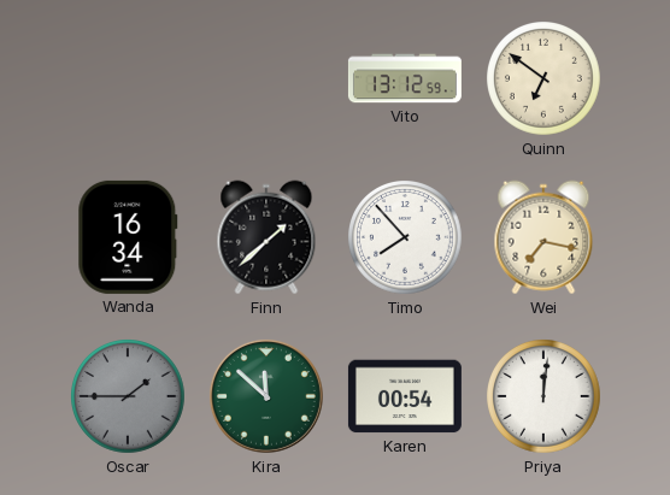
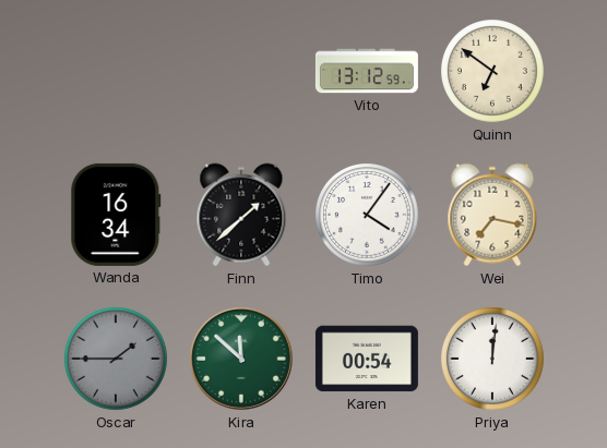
Timo: 7:53 -> 4:06
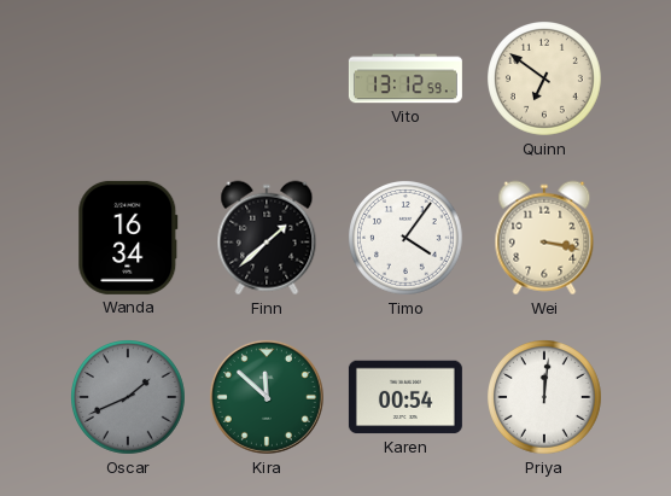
Wei: 7:17 -> 3:17
Oscar: 1:45 -> 1:41
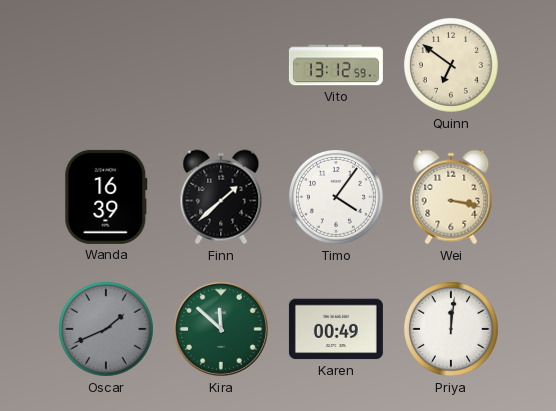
Wanda: 16:34 -> 16:39
Karen: 00:54 -> 00:49
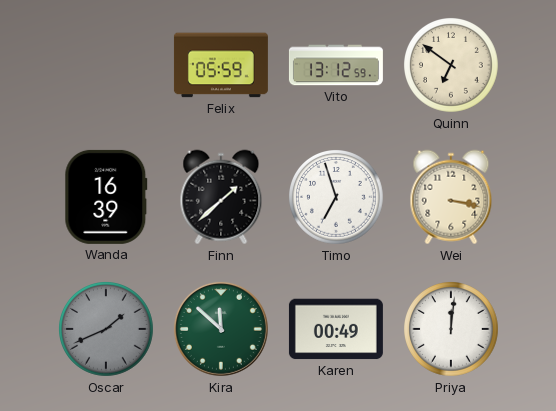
Felix: none -> 05:59
Timo: 4:06 -> 6:57
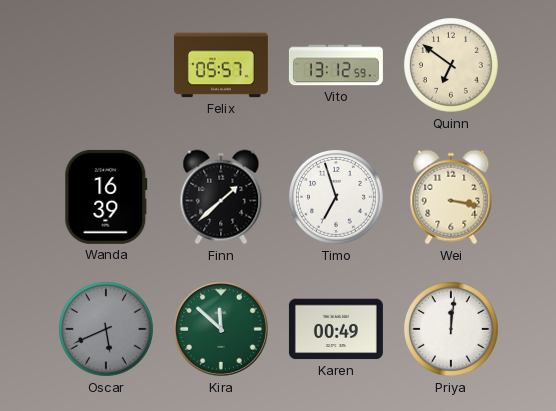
Felix: 05:59 -> 05:57
Oscar: 1:41 -> 5:41
